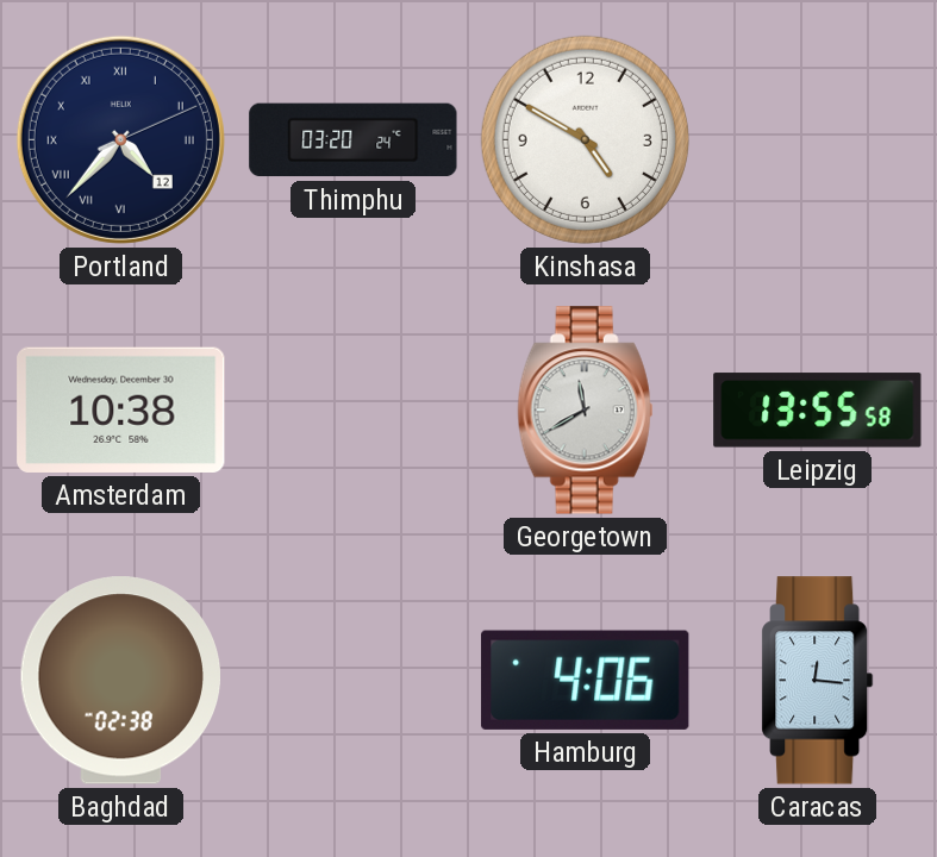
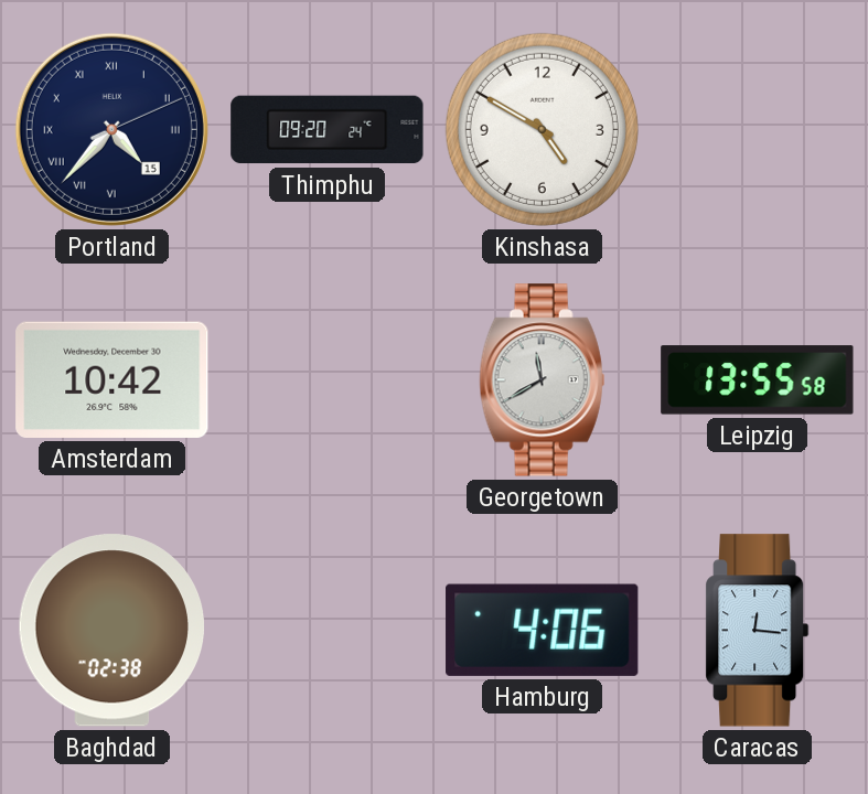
Portland date: 12 -> 15
Thimphu: 03:20 -> 09:20
Amsterdam: 10:38 -> 10:42
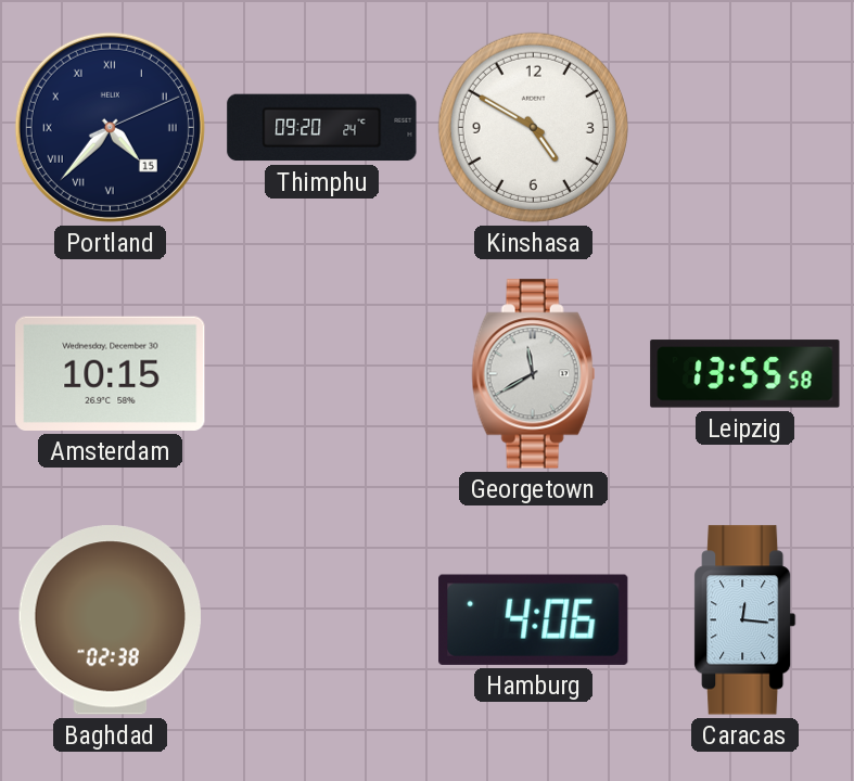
Amsterdam: 10:42 -> 10:15
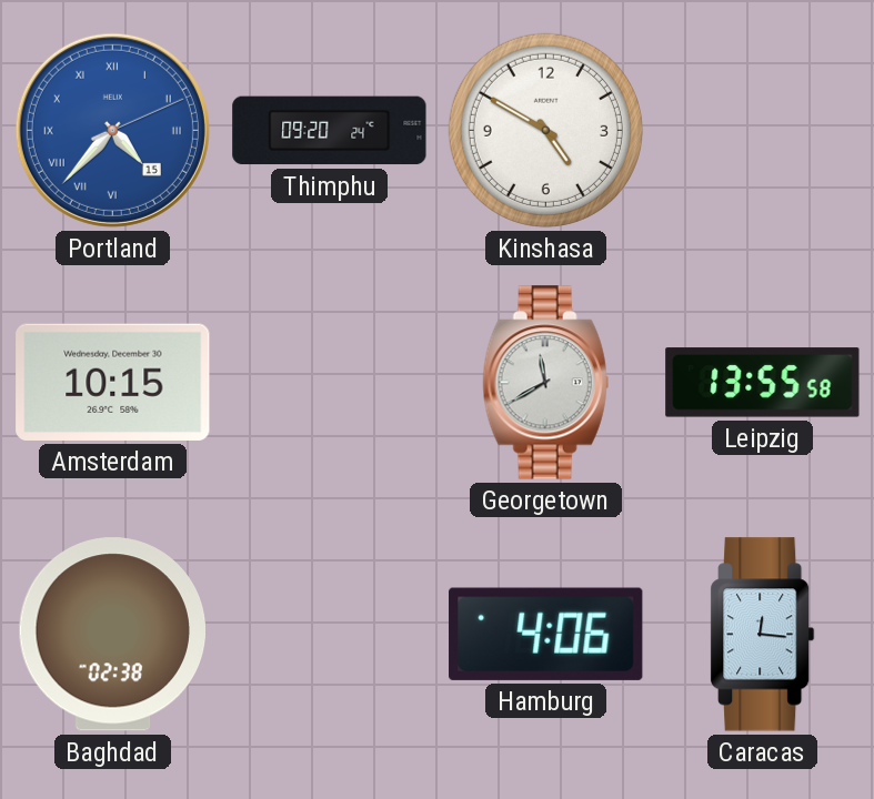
Portland dial: navy -> blue
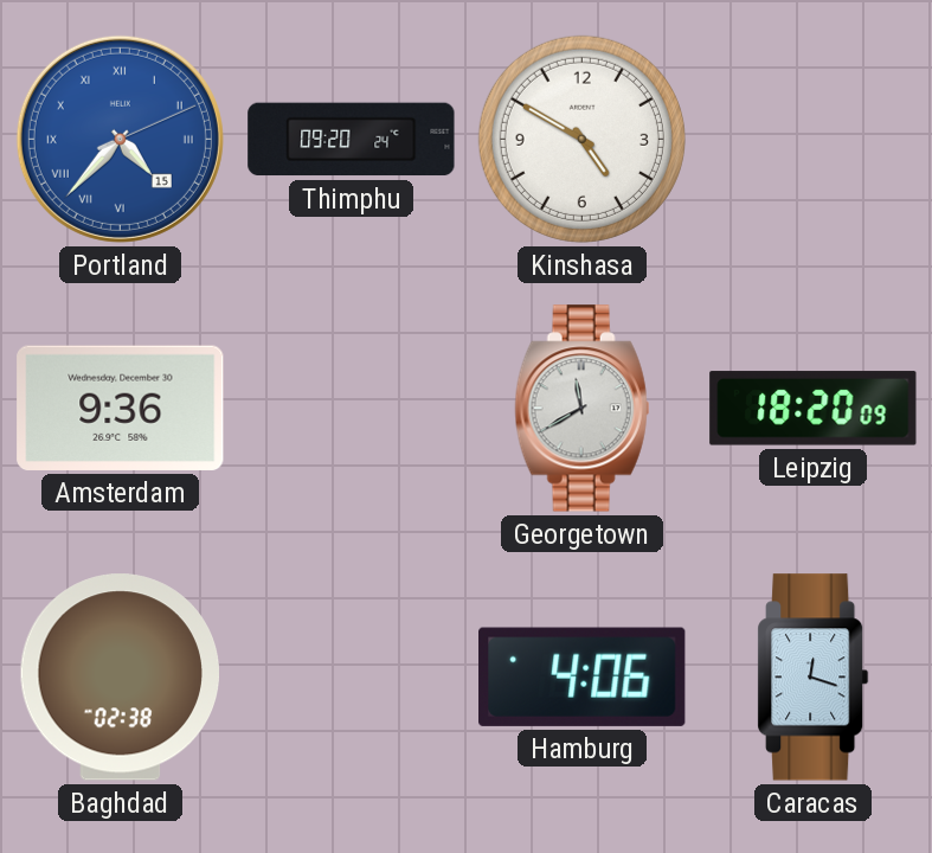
Amsterdam: 10:15 -> 9:36
Leipzig: 13:55 -> 18:20
Caracas: 12:16 -> 12:18
